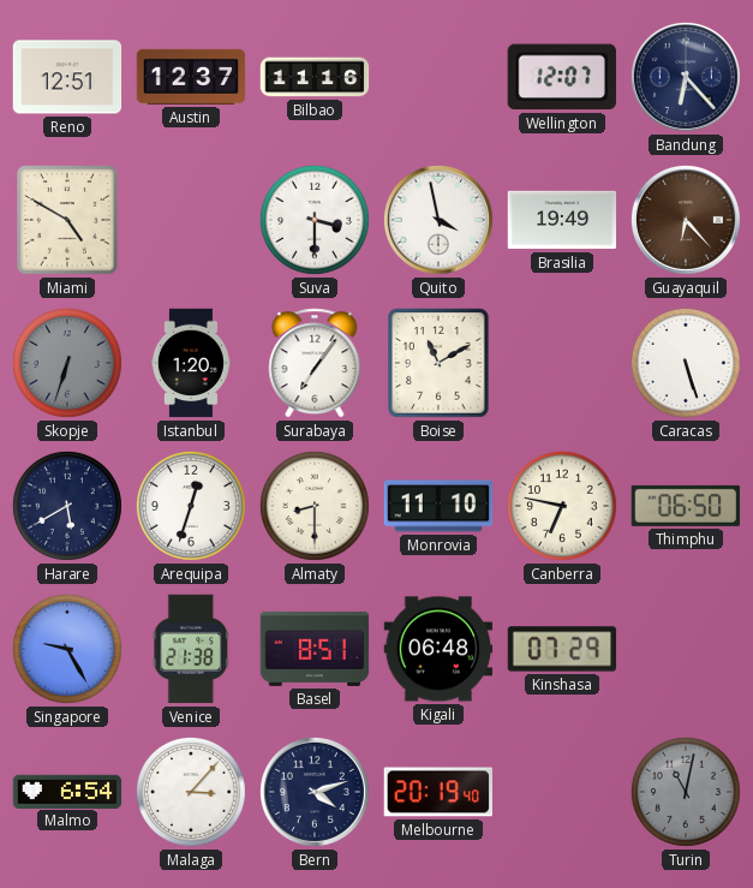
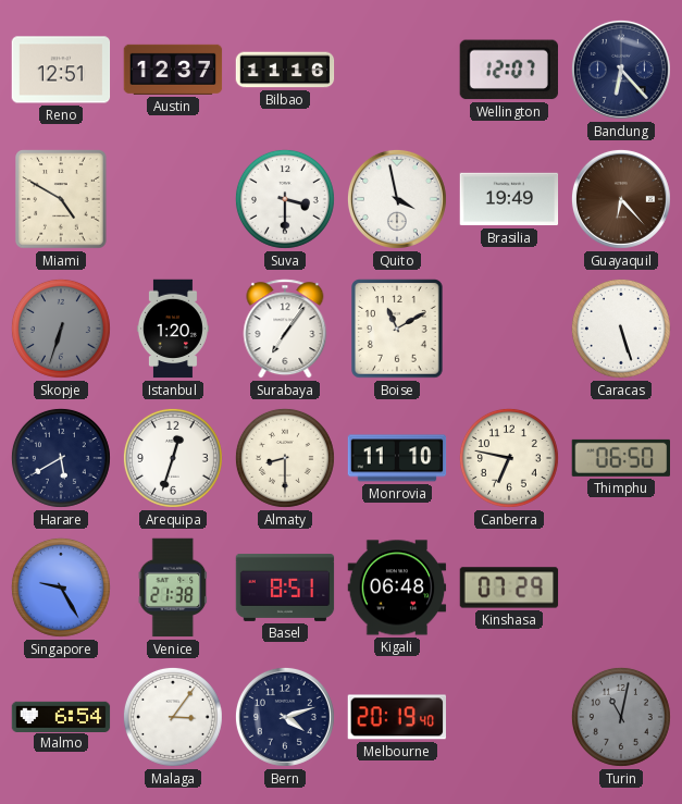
Malaga: 3:07 -> 3:06
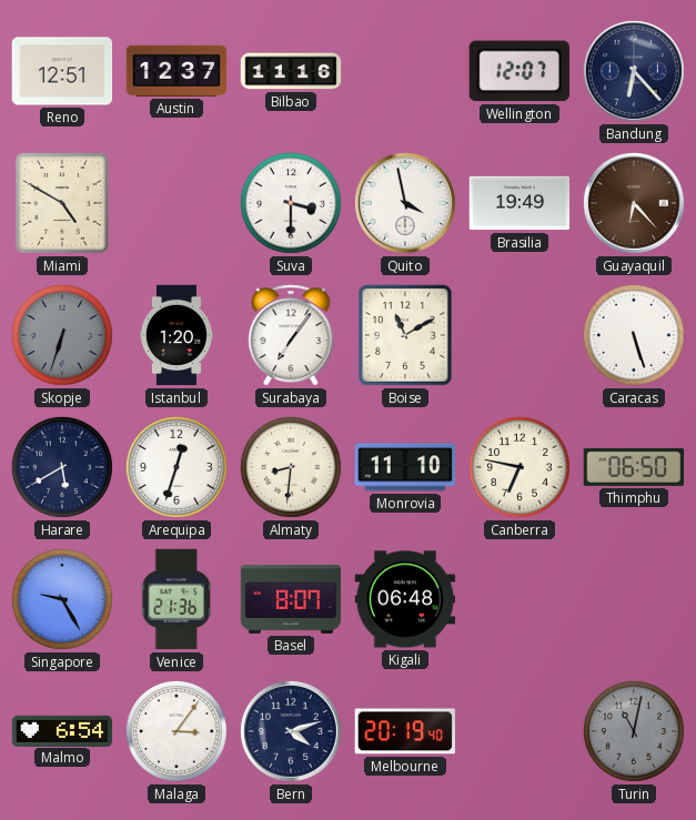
Almaty: 8:30 -> 8:31
Venice: 21:38 -> 21:36
Basel: 8:51 -> 8:07
Kinshasa: 07:29 -> none
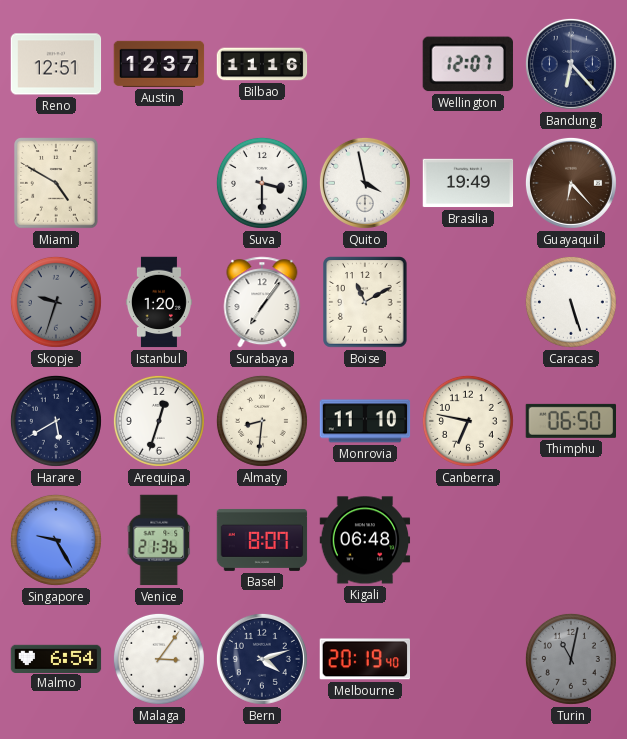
Skopje: 6:33 -> 9:33
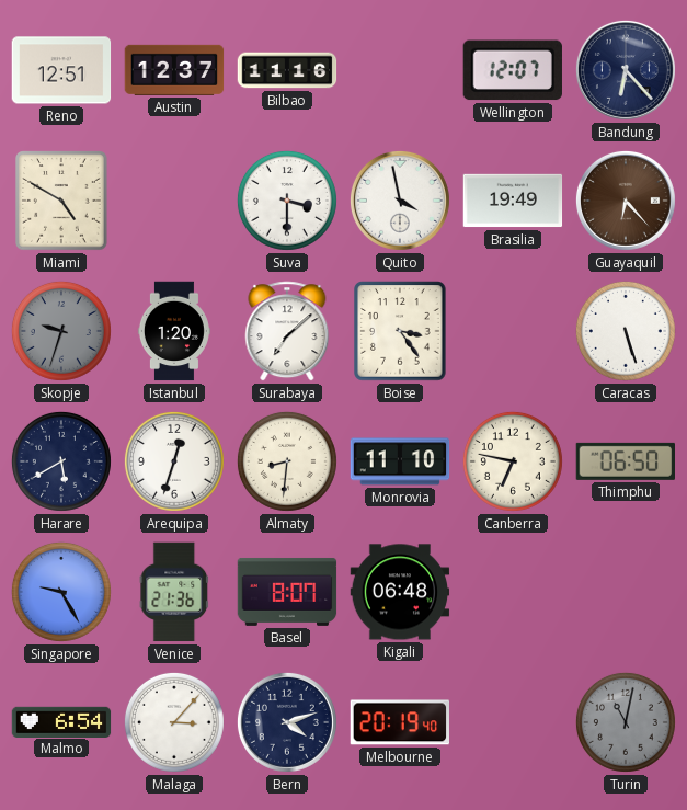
Surabaya: 7:06 -> 7:08
Boise: 11:10 -> 3:24
Malaga: 3:06 -> 3:07
